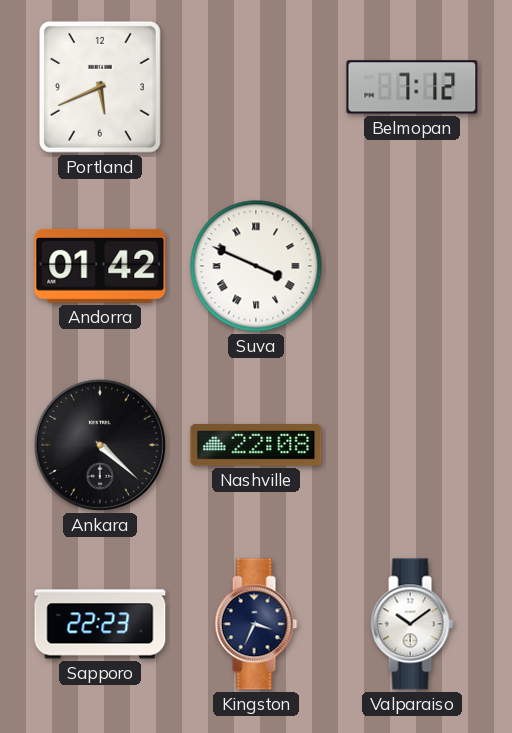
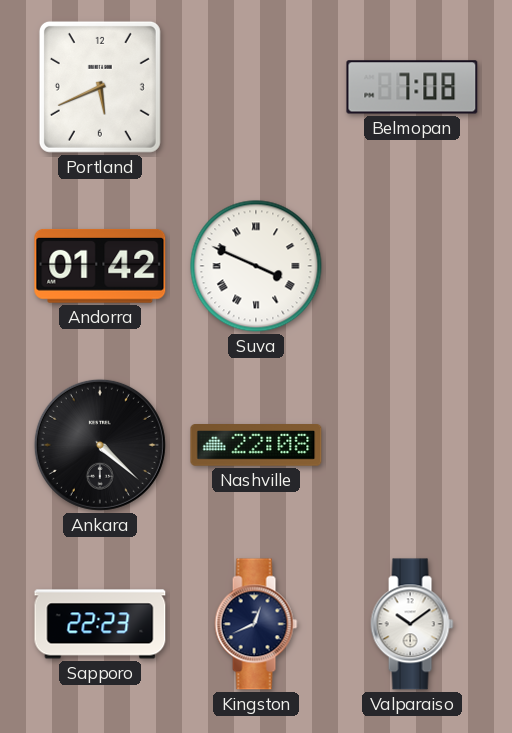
Belmopan: 7:12 -> 7:08
Kingston: 3:34 -> 12:41
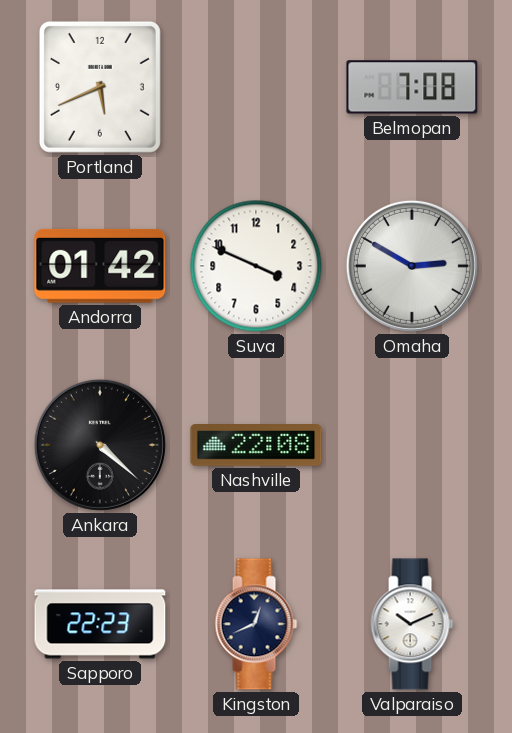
Suva numerals: Roman -> Arabic
Omaha: none -> 2:50
Valparaiso: 10:09 -> 10:11
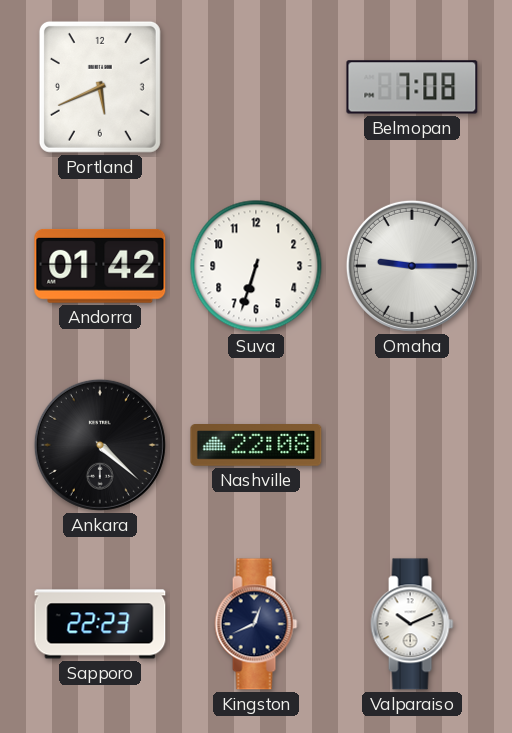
Suva: 3:49 -> 6:33
Omaha: 2:50 -> 9:15
